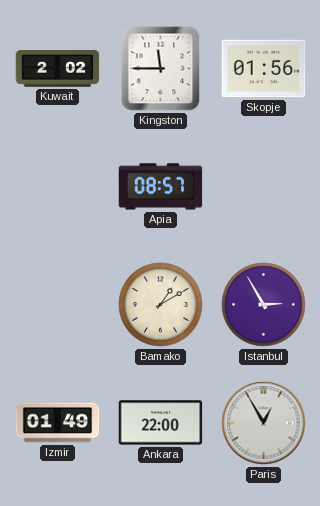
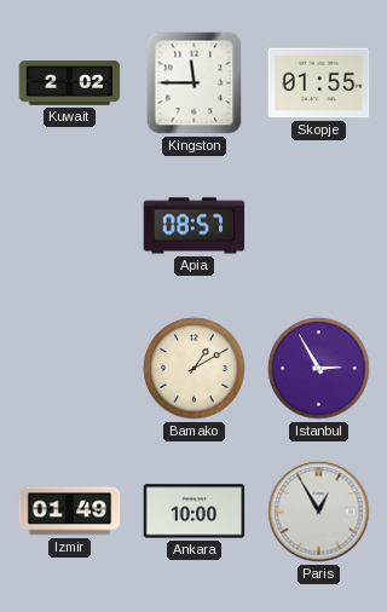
Skopje: 01:56 -> 01:55
Ankara: 22:00 -> 10:00
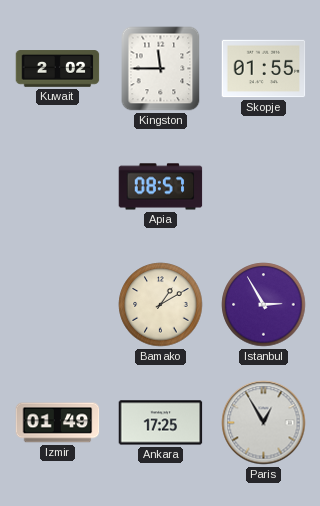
Ankara: 10:00 -> 17:25
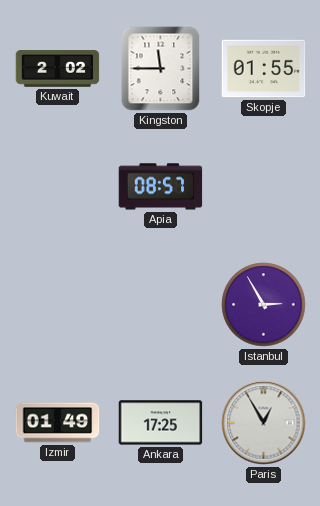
Bamako: 1:10 -> none
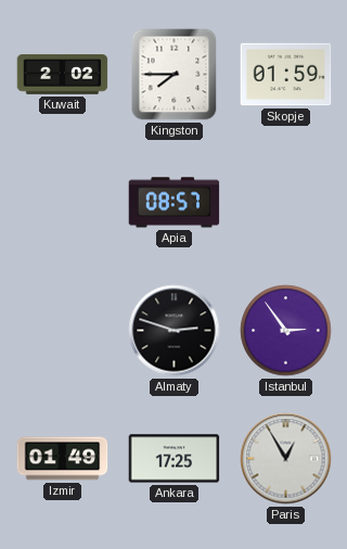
Kingston: 11:45 -> 7:45
Skopje: 01:55 -> 01:59
Almaty: none -> 2:48
Istanbul: 2:55 -> 2:54
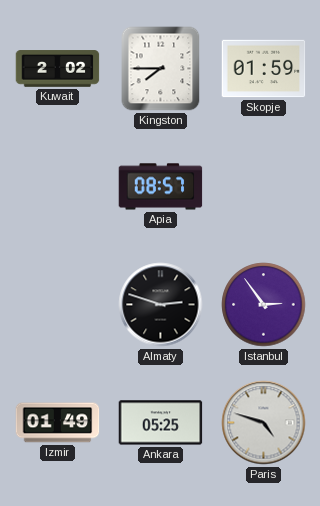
Ankara: 17:25 -> 05:25
Paris: 12:55 -> 4:48
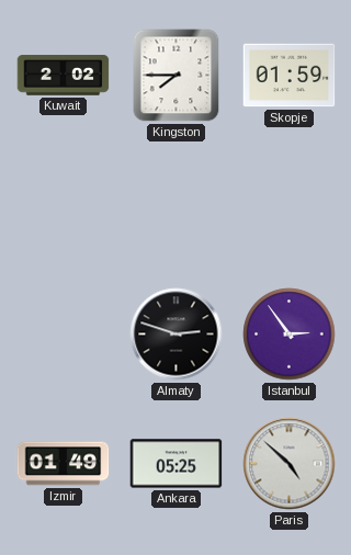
Apia: 08:57 -> none
Paris: 4:48 -> 4:52
